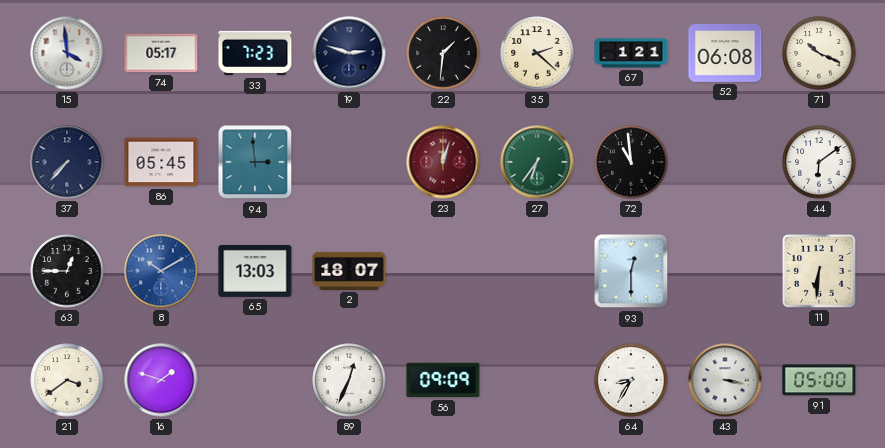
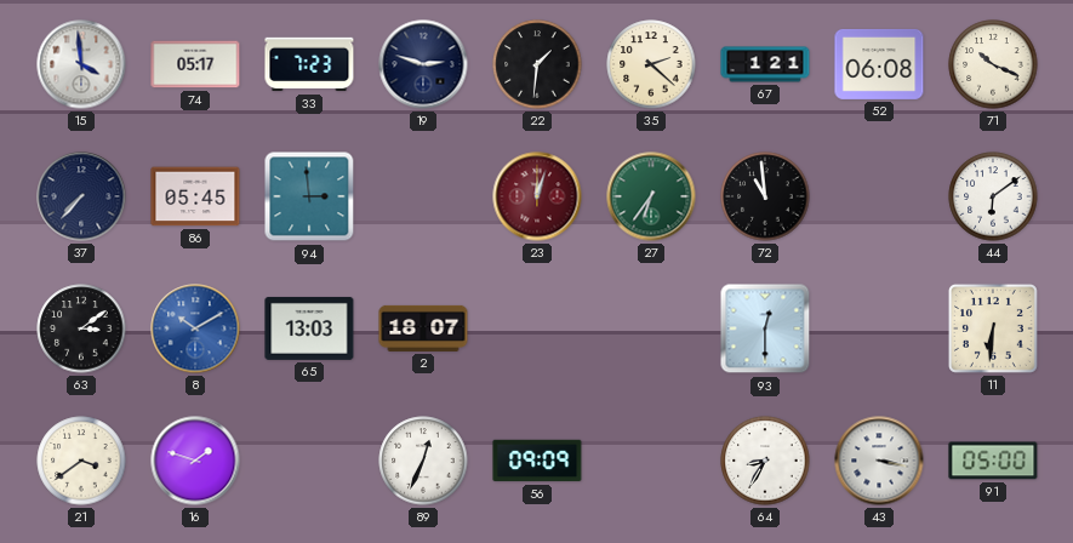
63: 12:45 -> 3:09
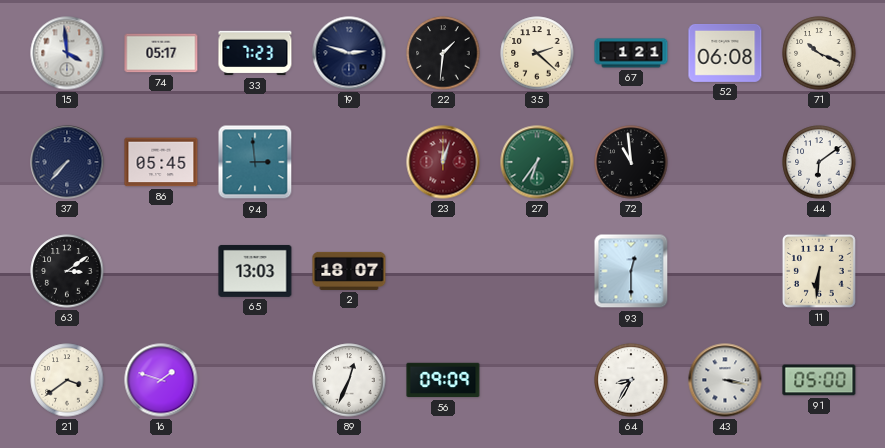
8: 10:10 -> none
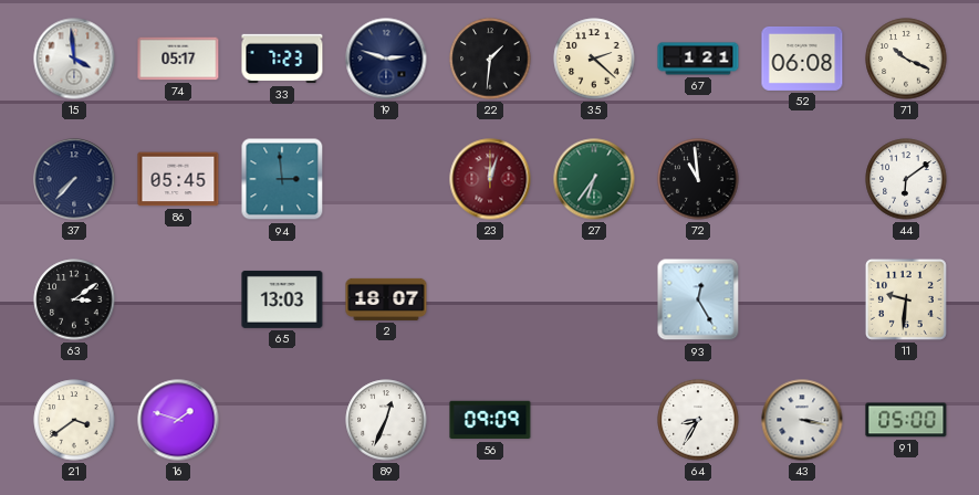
93: 12:30 -> 12:25
11: 6:31 -> 9:31
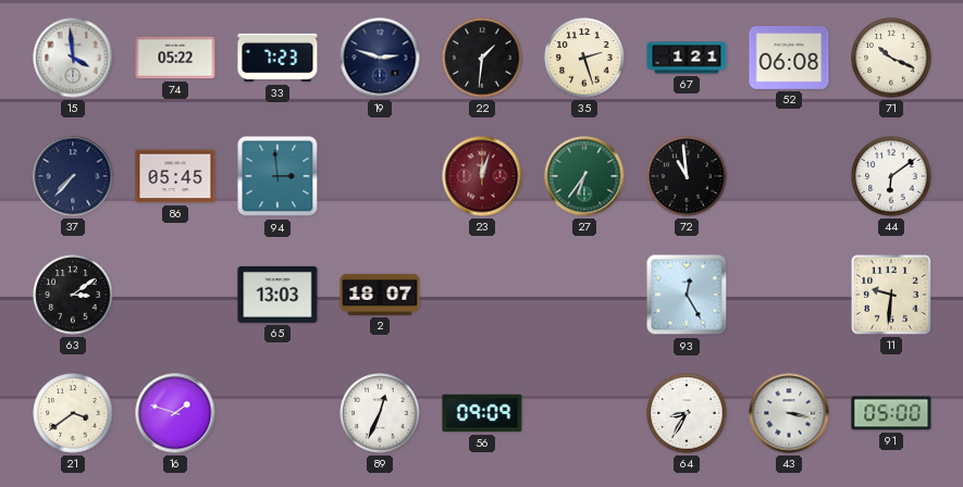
74: 05:17 -> 05:22
35: 2:22 -> 2:27
